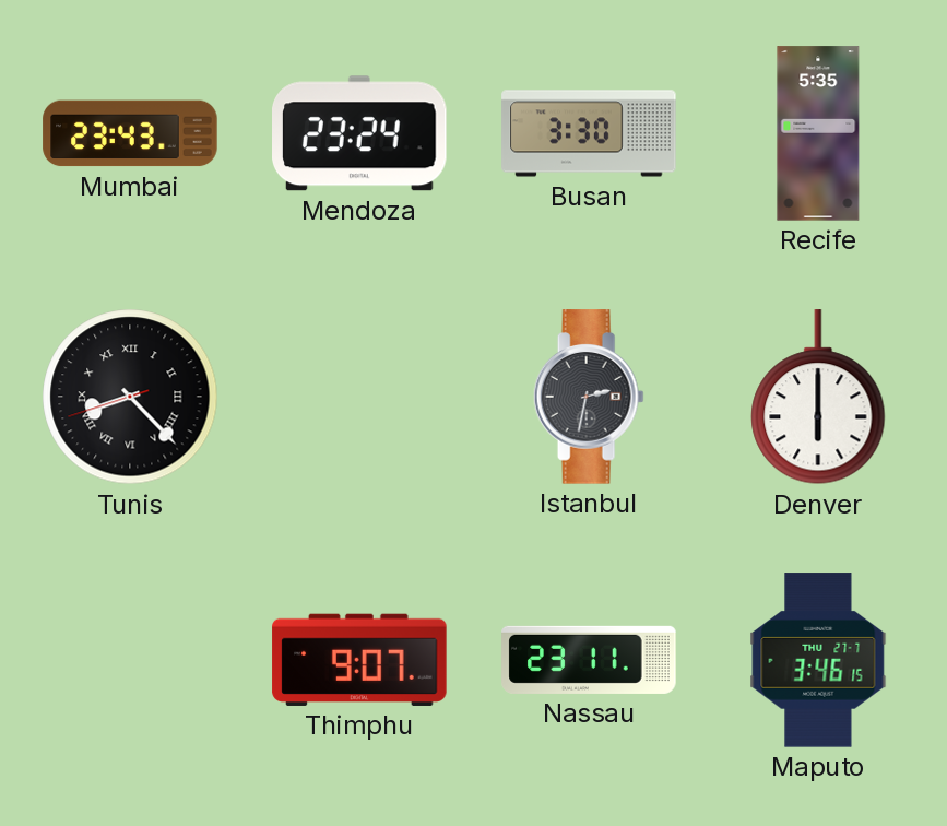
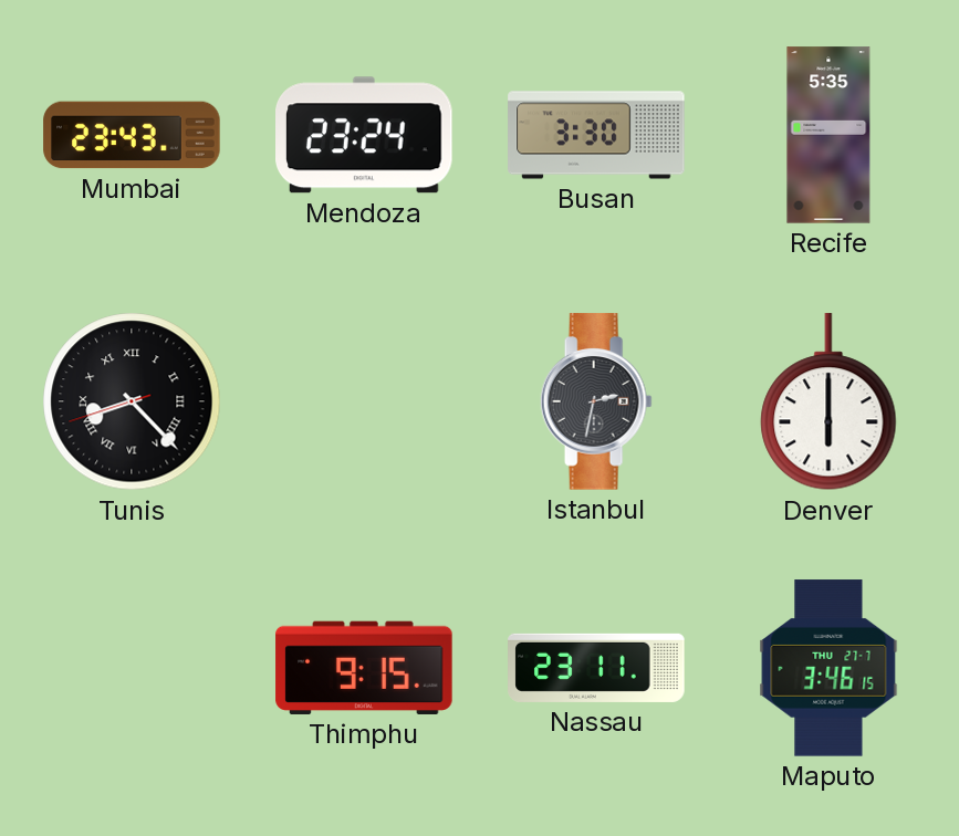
Thimphu: 9:07 -> 9:15
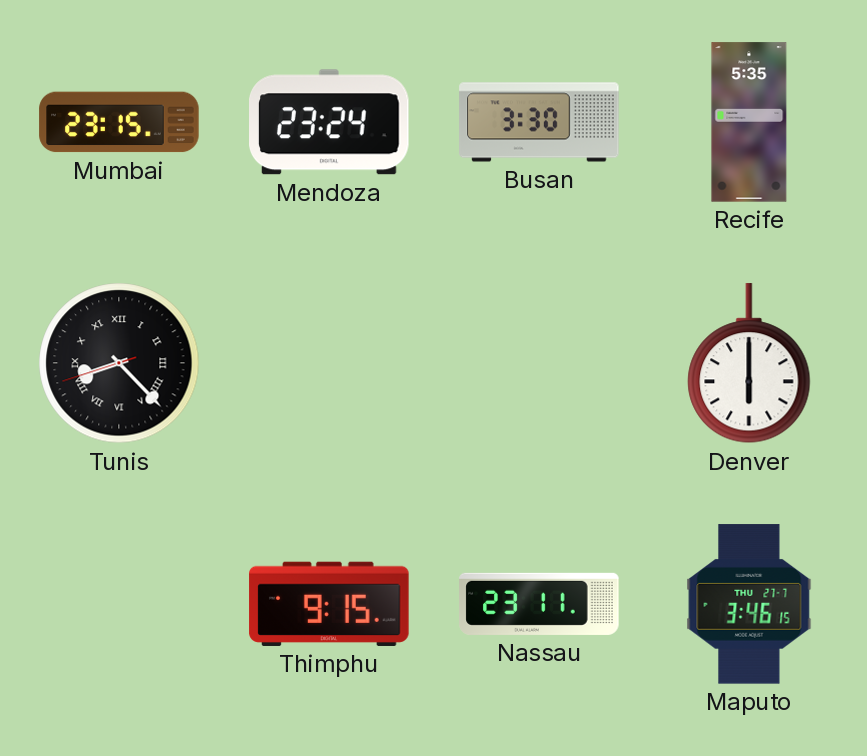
Mumbai: 23:43 -> 23:15
Istanbul: 2:32 -> none
